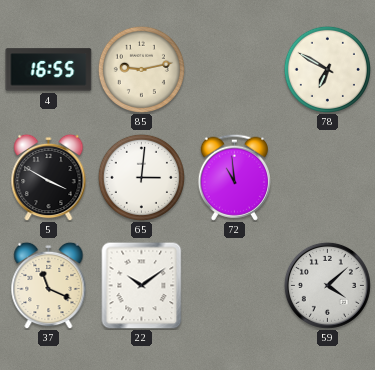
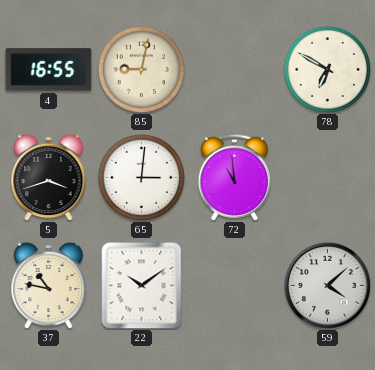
85: 9:13 -> 9:02
5: 3:50 -> 3:42
37: 11:19 -> 10:47
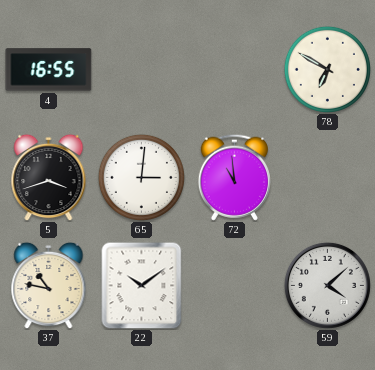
85: 9:02 -> none
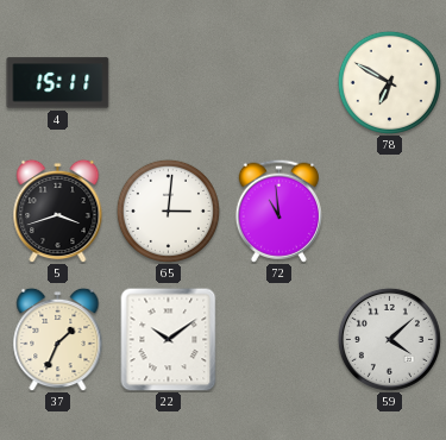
4: 16:55 -> 15:11
37: 10:47 -> 1:34
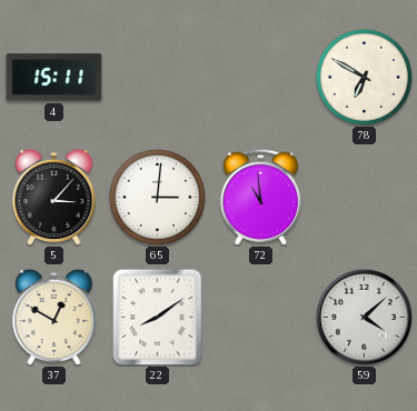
5: 3:42 -> 3:07
37: 1:34 -> 12:50
22: 10:09 -> 8:09
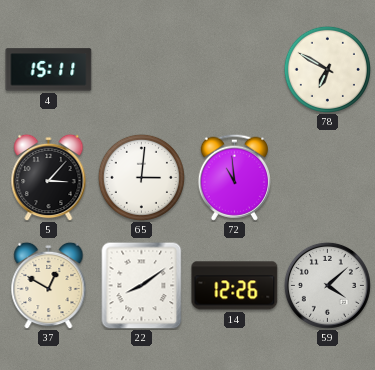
14: none -> 12:26
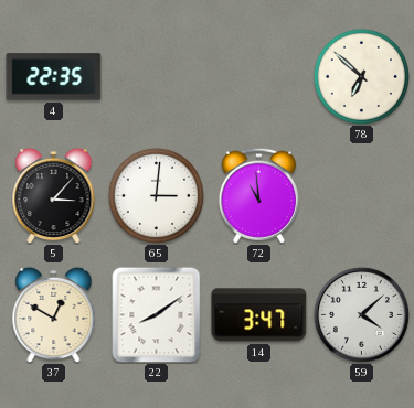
4: 15:11 -> 22:35
78: 6:50 -> 6:52
14: 12:26 -> 3:47
